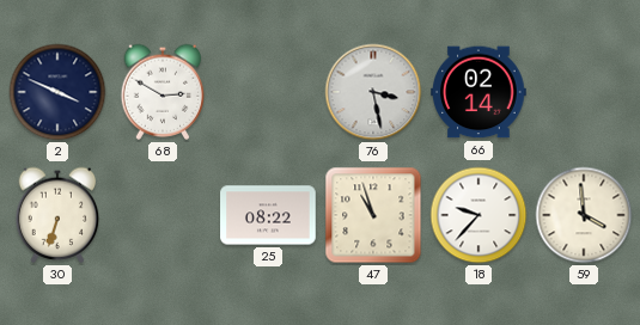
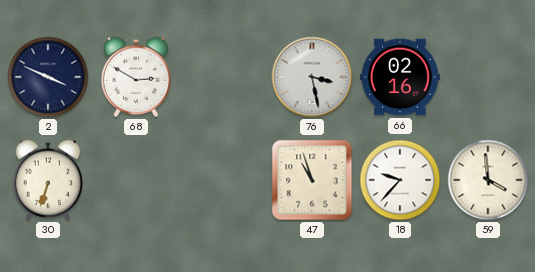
66: 02:14 -> 02:16
25: 08:22 -> none
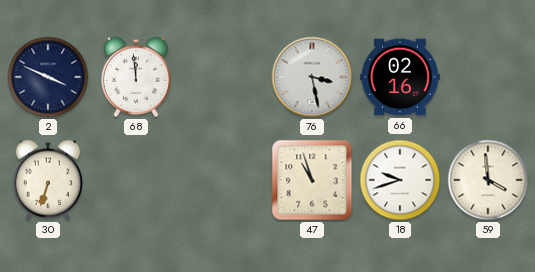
68: 2:50 -> 11:59
18: 9:37 -> 9:42
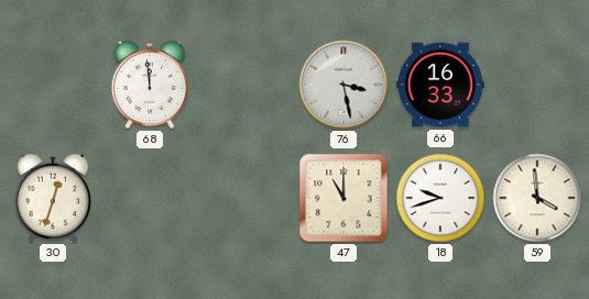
2: 3:49 -> none
66: 02:16 -> 16:33
30: 6:33 -> 12:33
47: 10:57 -> 11:00
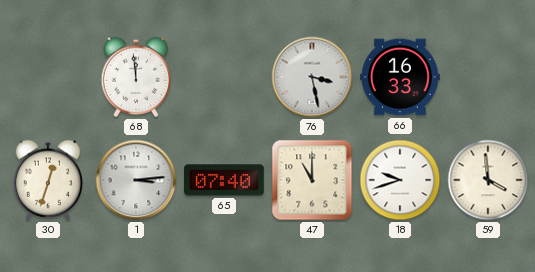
1: none -> 3:14
65: none -> 07:40
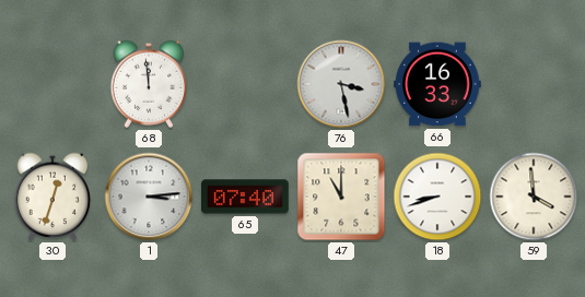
18: 9:42 -> 8:42
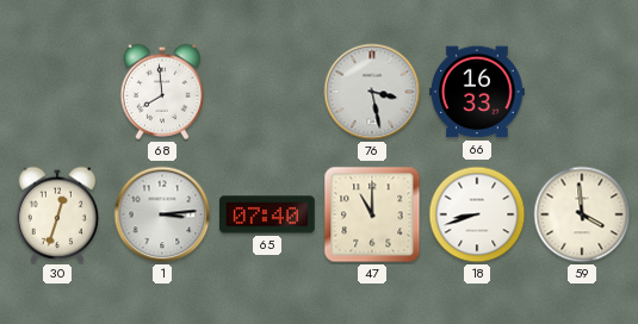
68: 11:59 -> 7:59
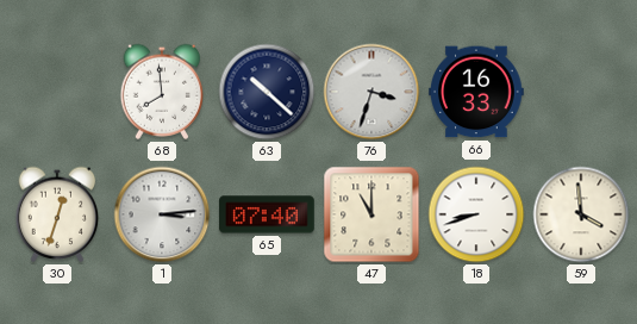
63: none -> 10:22
76: 3:28 -> 3:33
